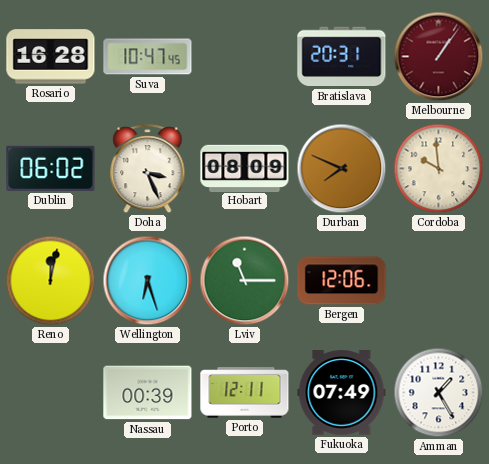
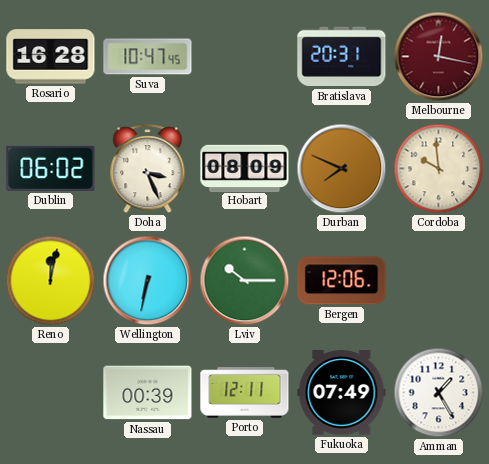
Melbourne: 1:06 -> 12:17
Wellington: 6:27 -> 6:32
Lviv: 11:15 -> 10:15
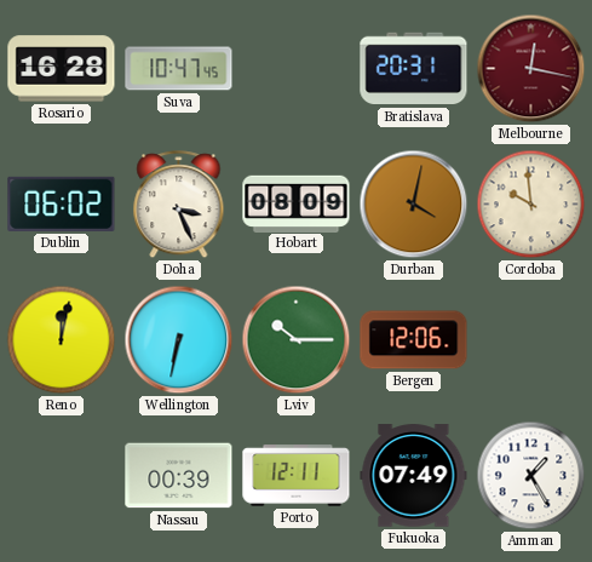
Durban: 7:49 -> 4:02
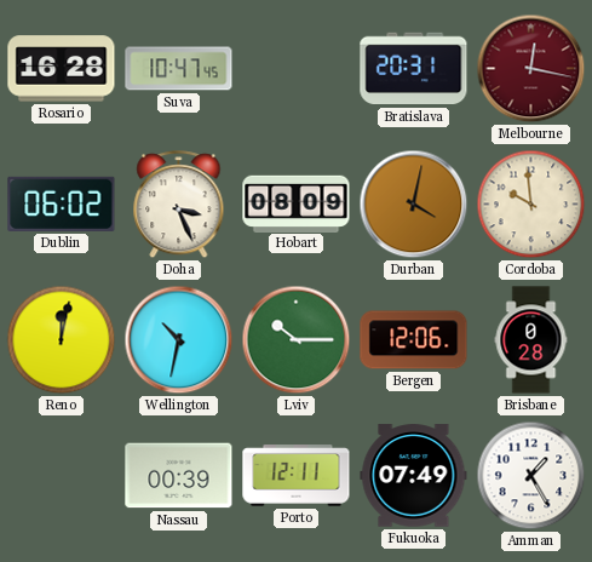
Wellington: 6:32 -> 10:32
Brisbane: none -> 0:28
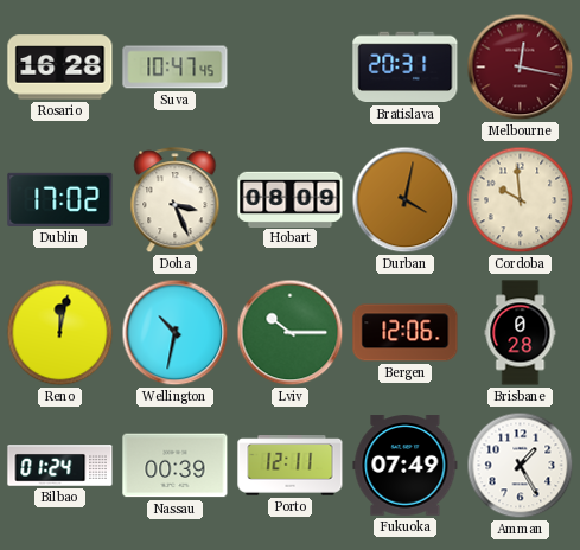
Dublin: 06:02 -> 17:02
Bilbao: none -> 01:24
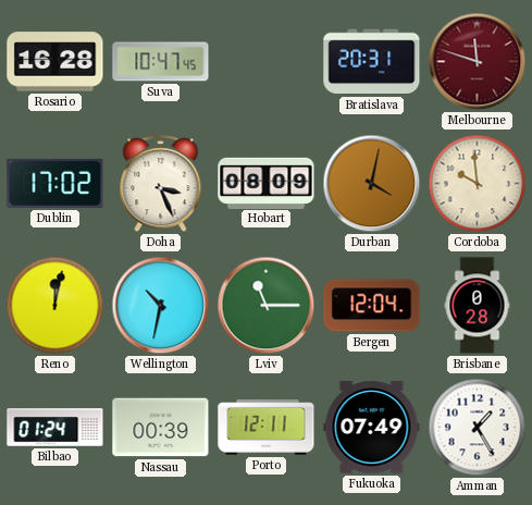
Melbourne: 12:17 -> 11:48
Lviv: 10:15 -> 11:15
Bergen: 12:06 -> 12:04
